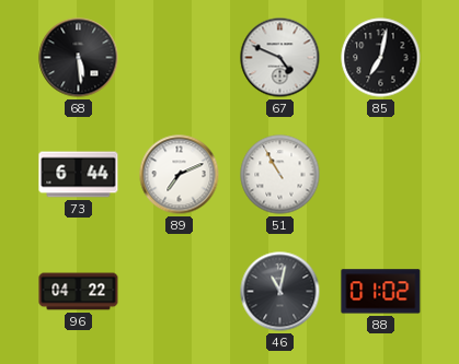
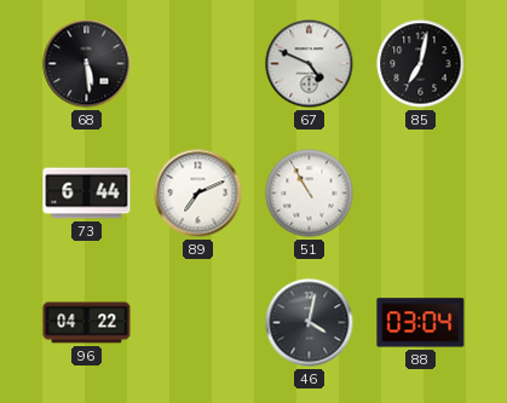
46: 11:02 -> 4:02
88: 01:02 -> 03:04
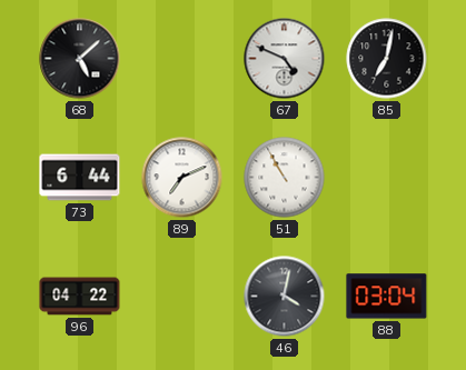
68: 5:29 -> 5:08
